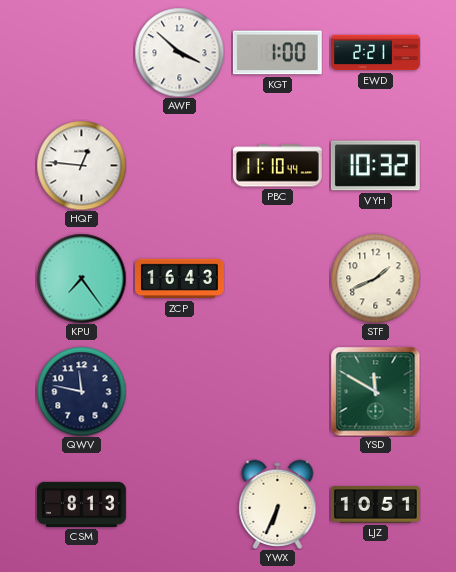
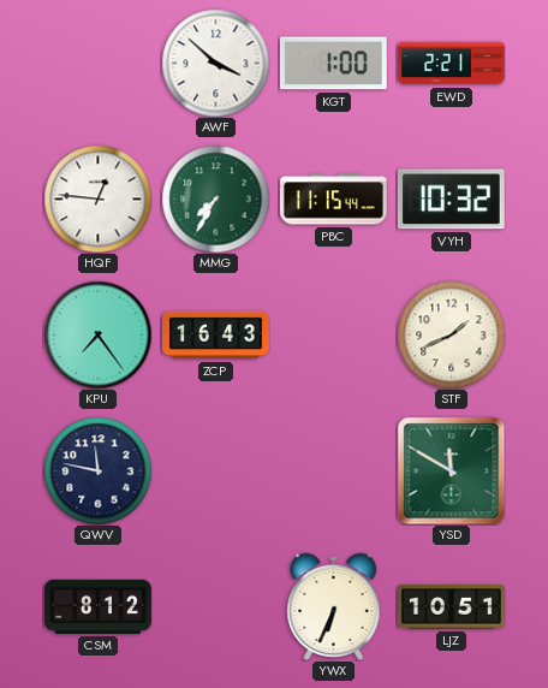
MMG: none -> 7:35
PBC: 11:10 -> 11:15
CSM: 8:13 -> 8:12
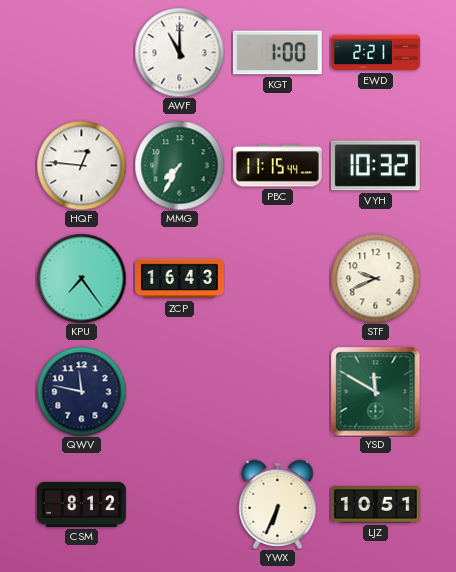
AWF: 3:52 -> 11:00
STF: 1:41 -> 9:41
